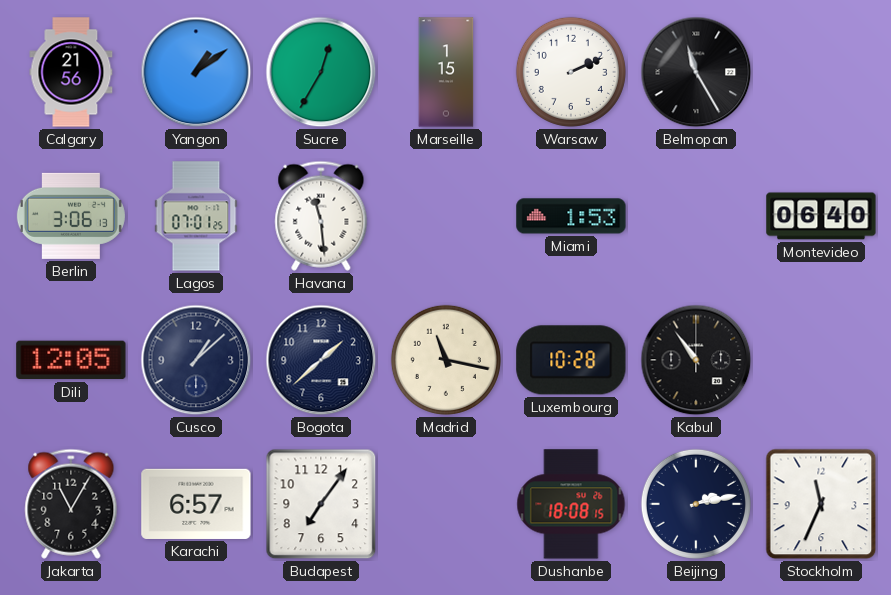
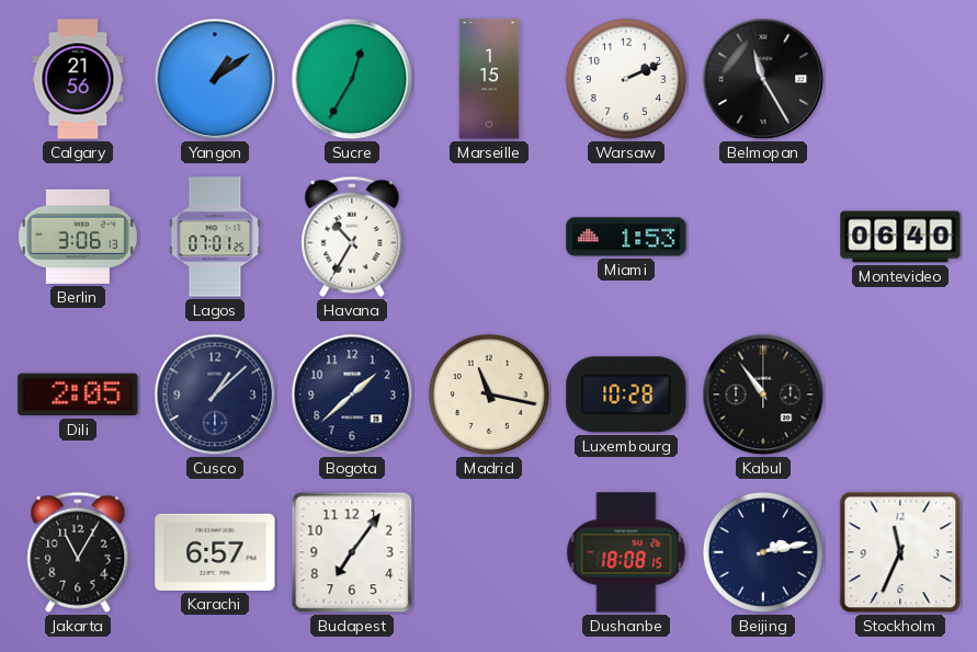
Havana: 11:29 -> 10:35
Dili: 12:05 -> 2:05
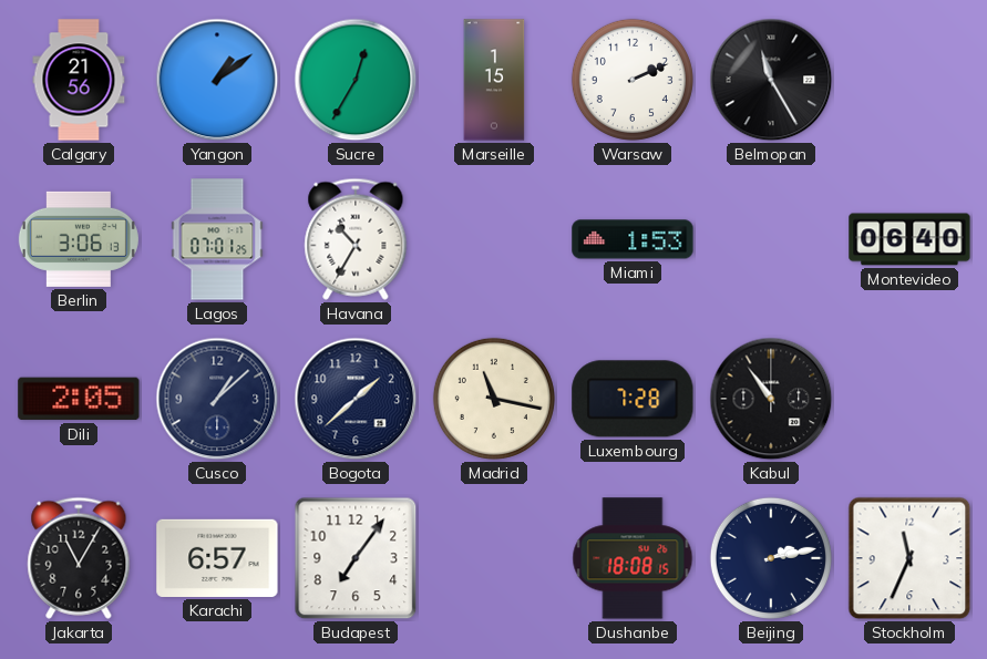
Luxembourg: 10:28 -> 7:28
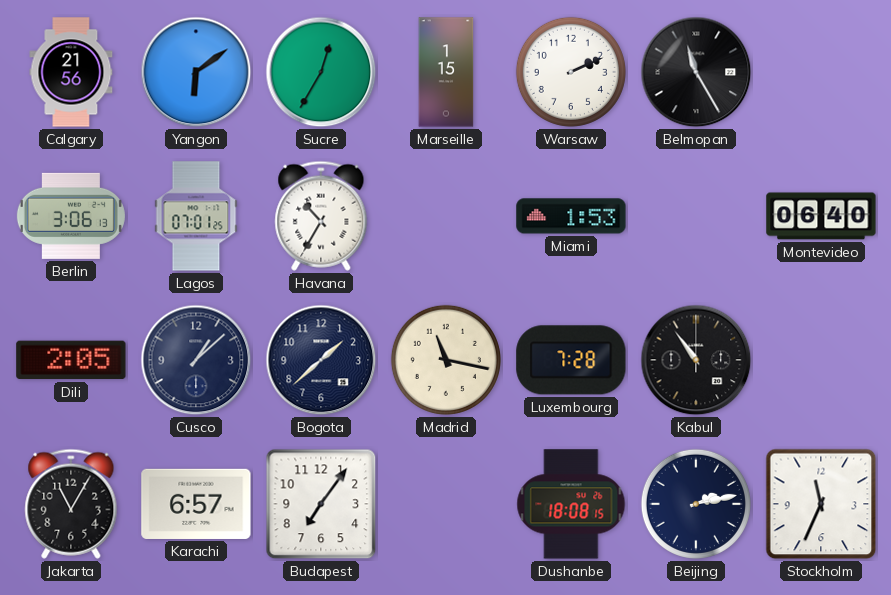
Yangon: 1:09 -> 6:09
